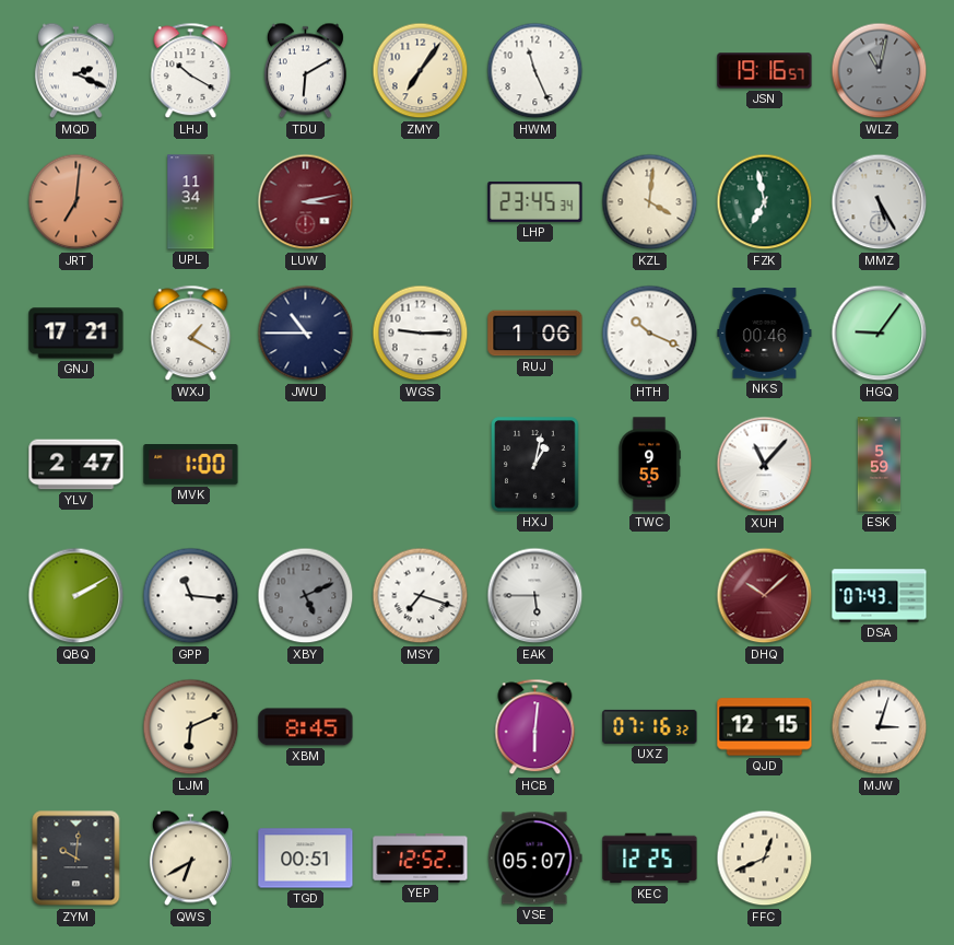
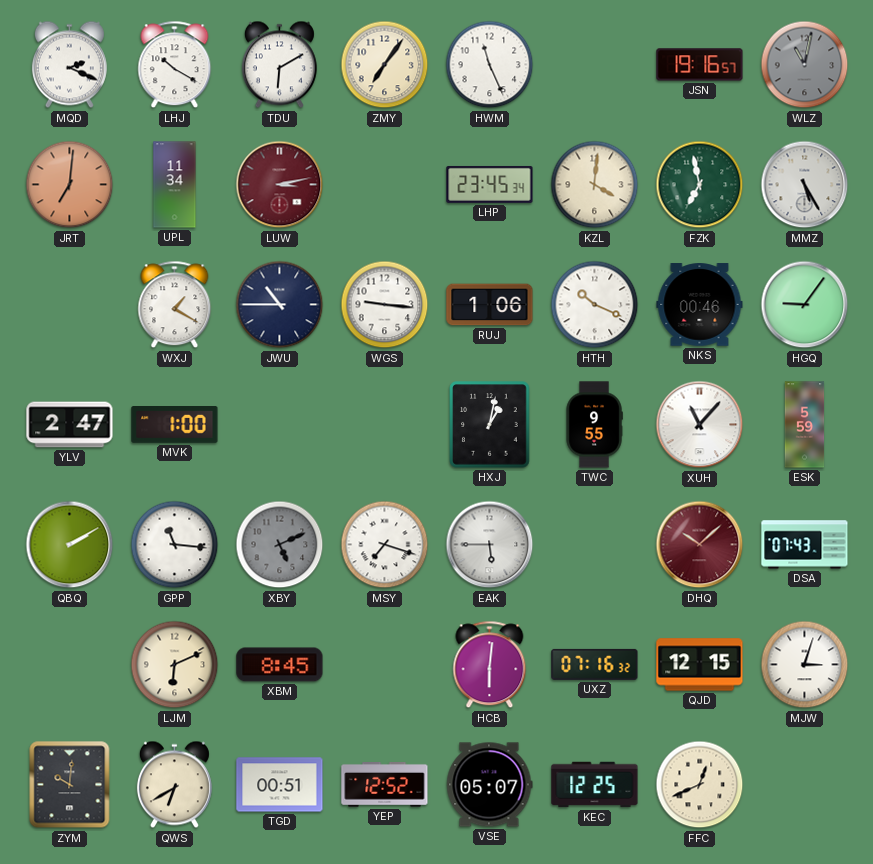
GNJ: 17:21 -> none
WGS: 9:15 -> 9:16
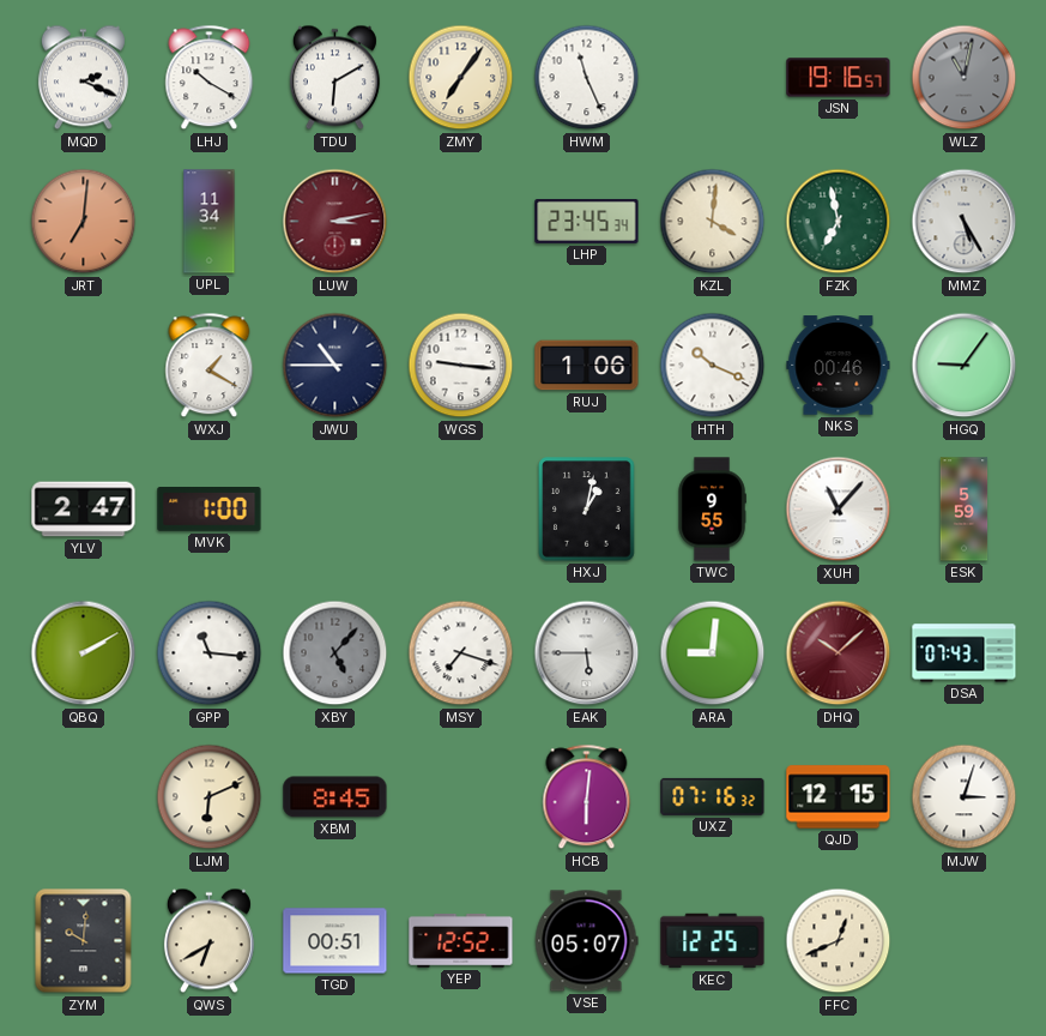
XBY: 5:11 -> 5:07
ARA: none -> 9:01
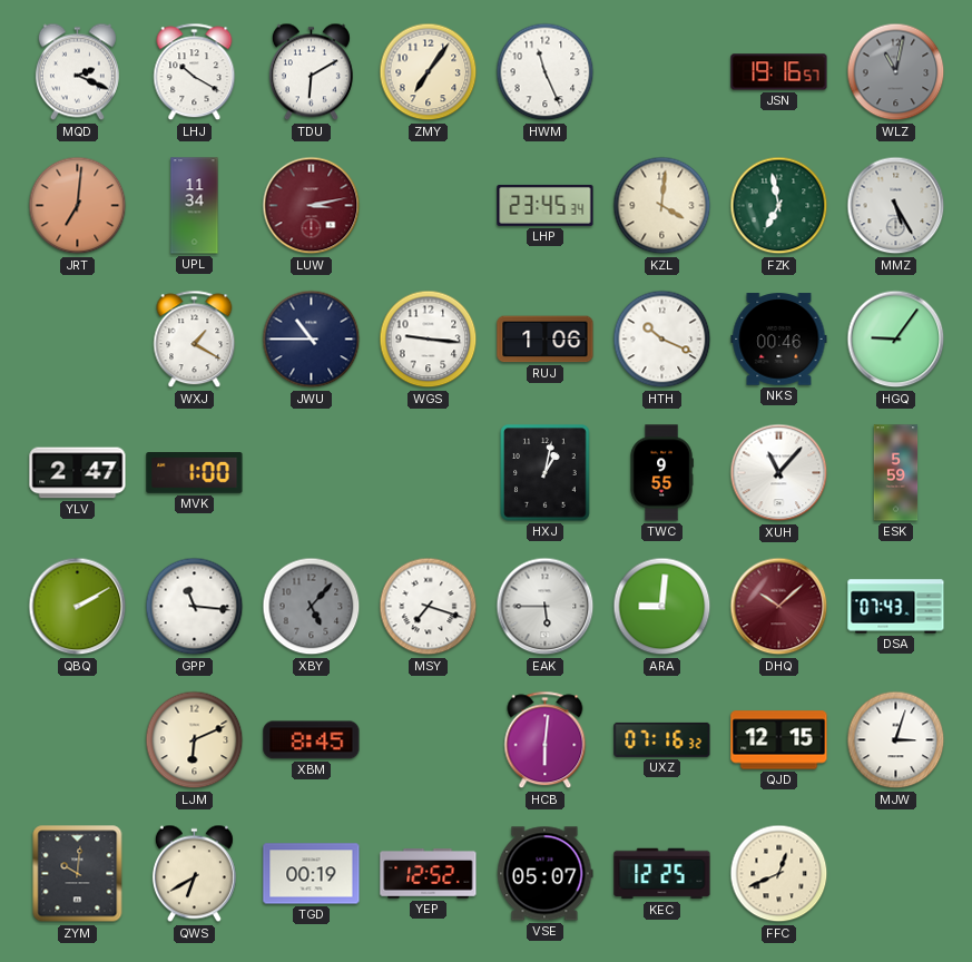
TGD: 00:51 -> 00:19
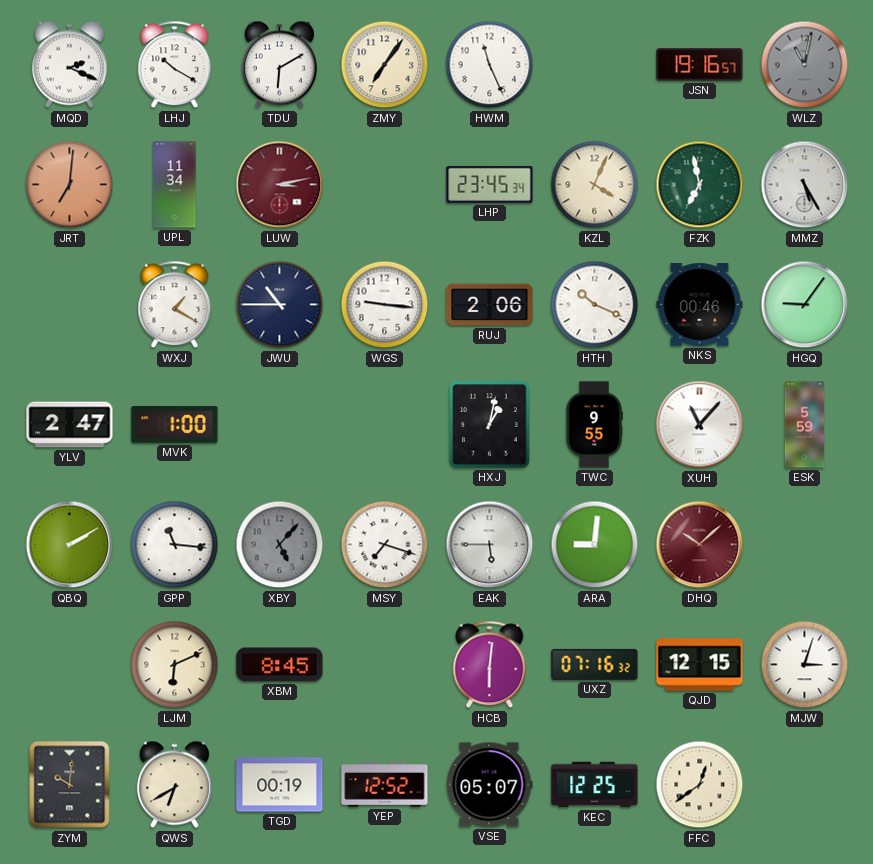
KZL: 4:01 -> 4:04
RUJ: 1:06 -> 2:06
DSA: 07:43 -> none
FFC: 12:41 -> 12:39
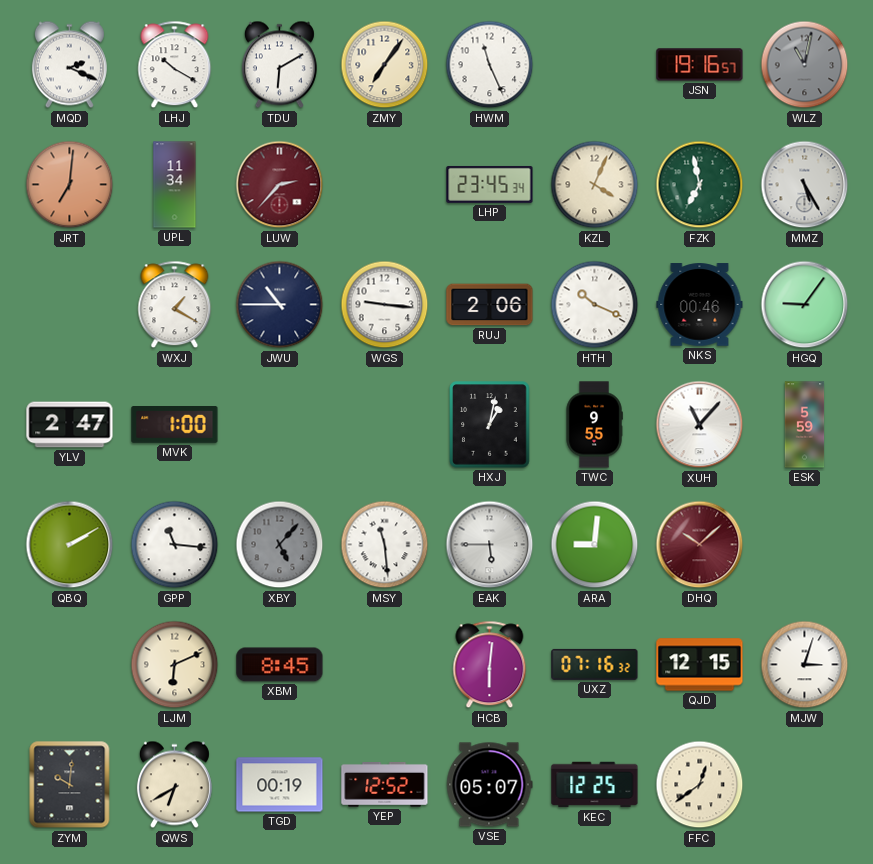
LUW: 3:13 -> 2:37
MSY: 7:18 -> 11:29
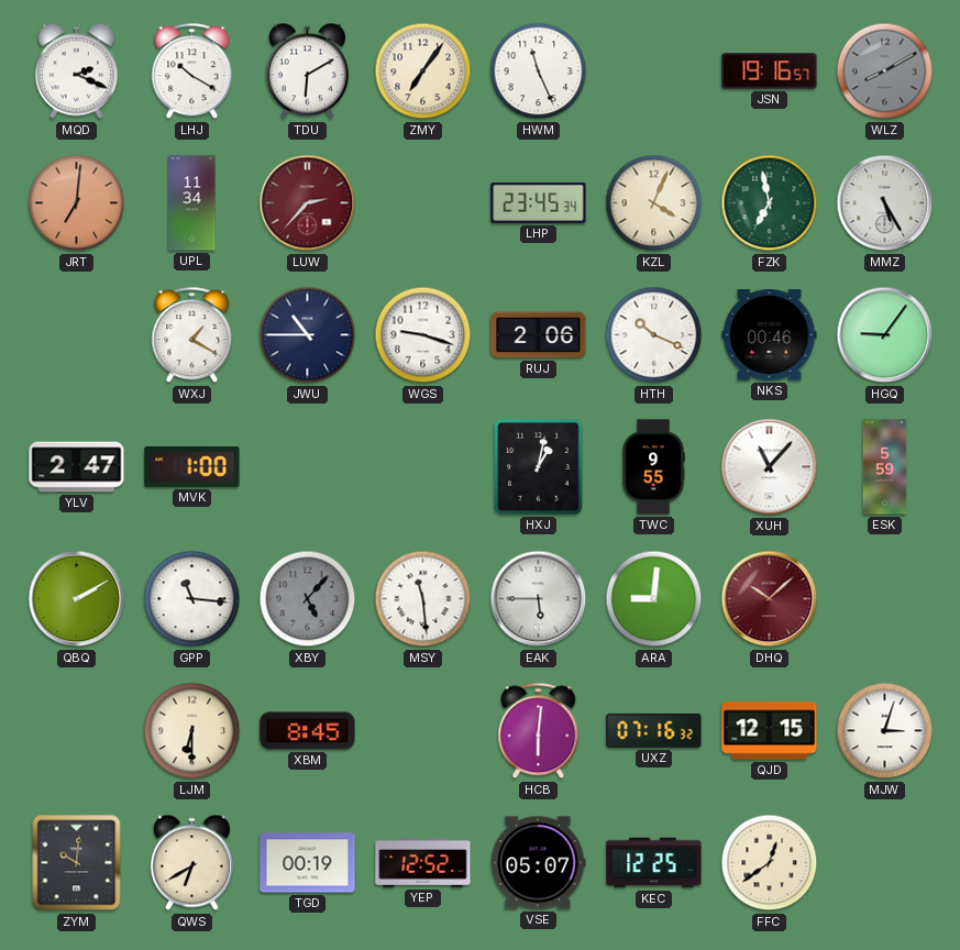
WLZ: 11:02 -> 8:10
WGS: 9:16 -> 9:18
LJM: 6:11 -> 6:30
